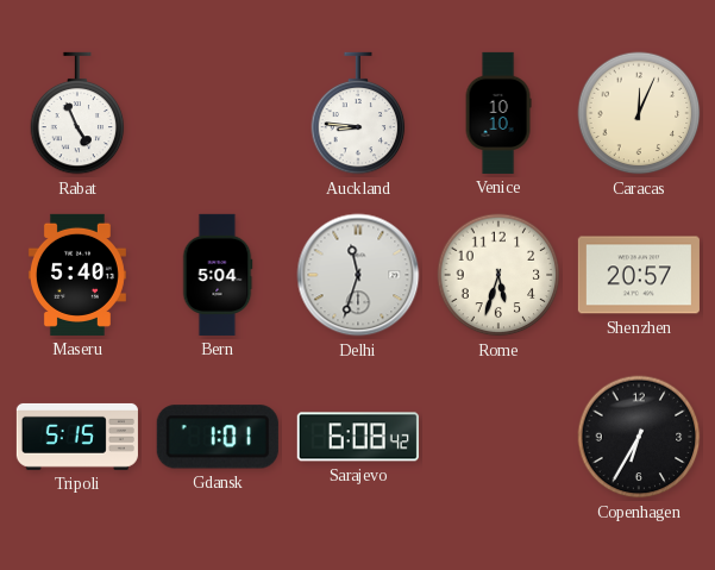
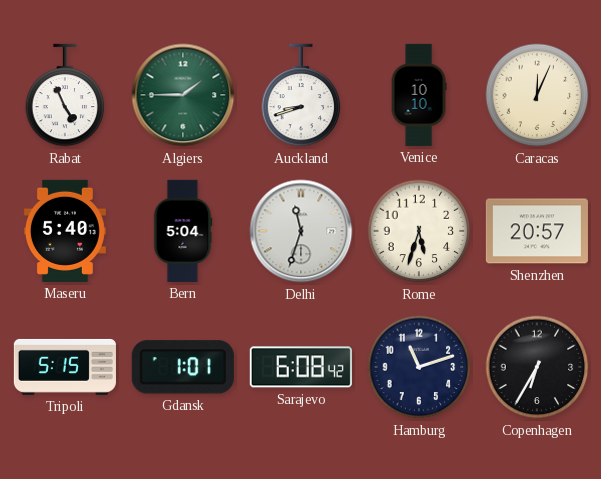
Algiers: none -> 1:45
Auckland: 8:46 -> 8:42
Hamburg: none -> 11:12
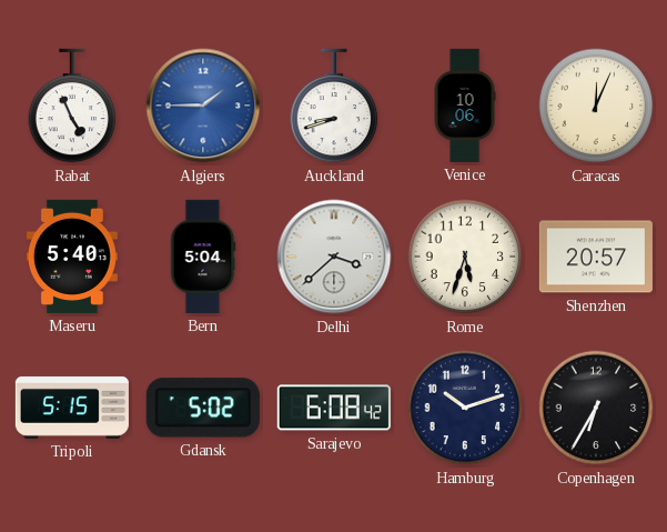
Algiers dial: green -> blue
Venice: 10:10 -> 10:06
Delhi: 11:33 -> 3:38
Gdansk: 1:01 -> 5:02
Hamburg: 11:12 -> 10:12
